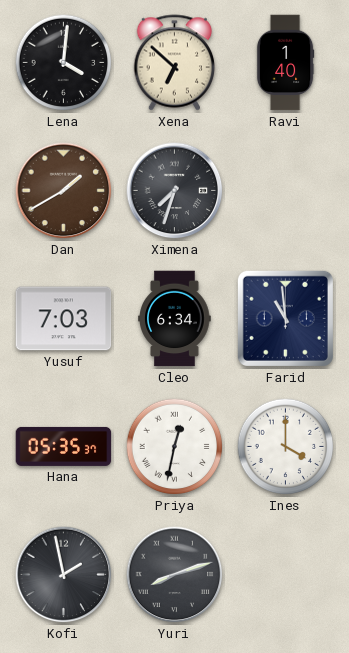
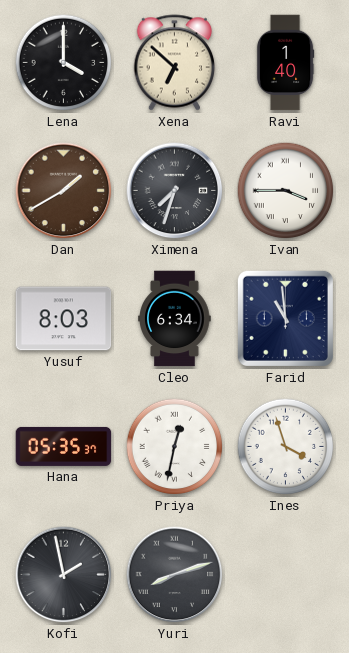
Lena: 4:01 -> 4:00
Ivan: none -> 3:45
Yusuf: 7:03 -> 8:03
Ines: 4:00 -> 3:57
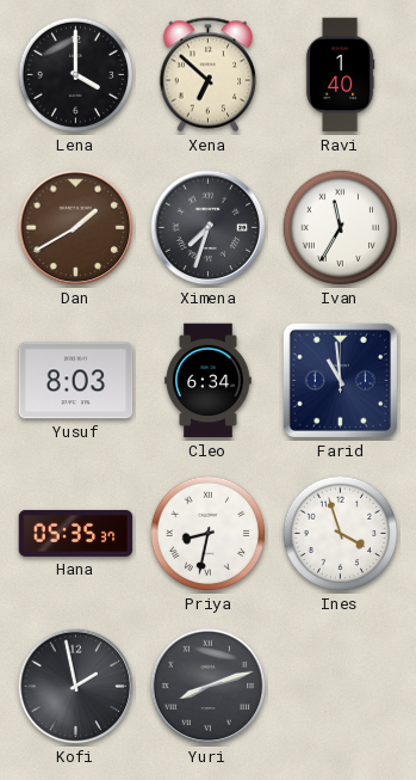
Ivan: 3:45 -> 11:35
Priya: 12:32 -> 8:32
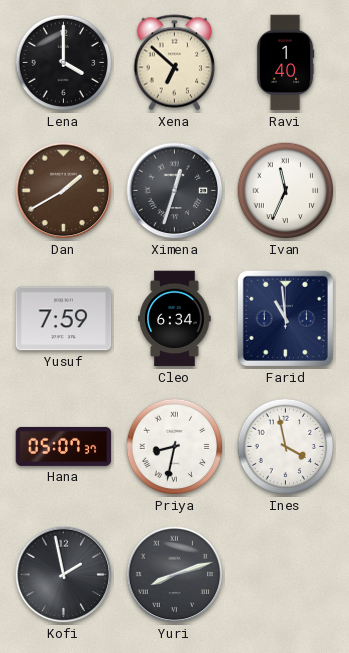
Ximena: 7:33 -> 12:33
Ivan: 11:35 -> 11:34
Yusuf: 8:03 -> 7:59
Hana: 05:35 -> 05:07
Ines: 3:57 -> 3:58
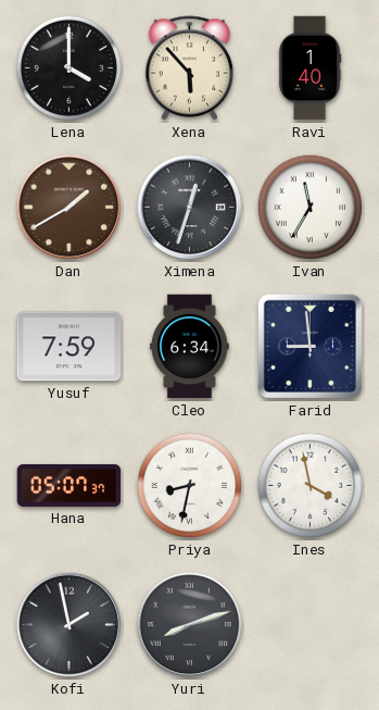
Xena: 6:52 -> 5:53
Ivan: 11:34 -> 11:35
Farid: 10:59 -> 8:59
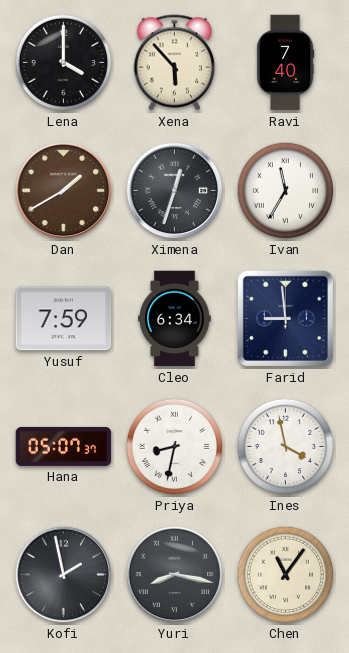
Ravi: 1:40 -> 7:40
Yuri: 8:12 -> 8:17
Chen: none -> 11:06
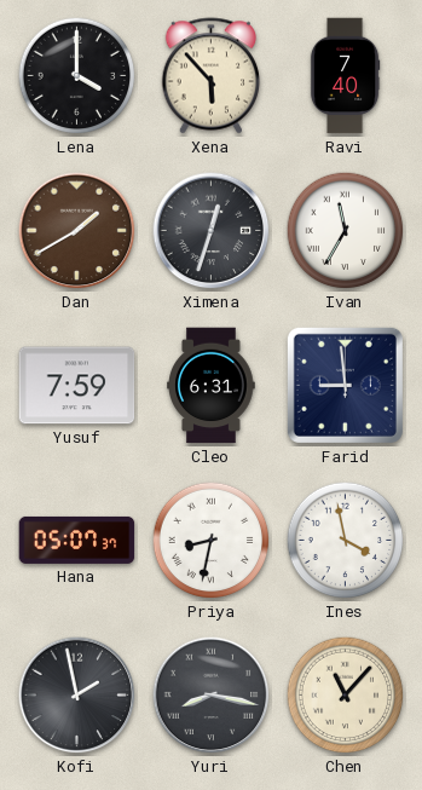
Cleo: 6:34 -> 6:31
Chen: 11:06 -> 11:07
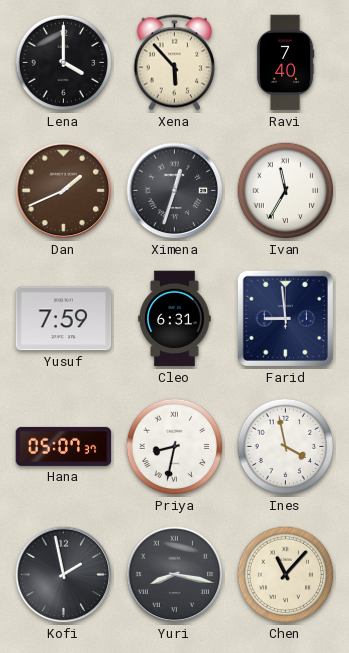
Dan: 1:40 -> 1:41
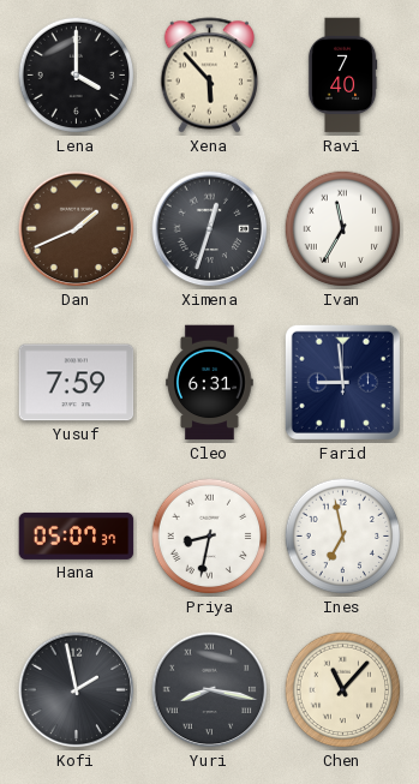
Ines: 3:58 -> 6:58
